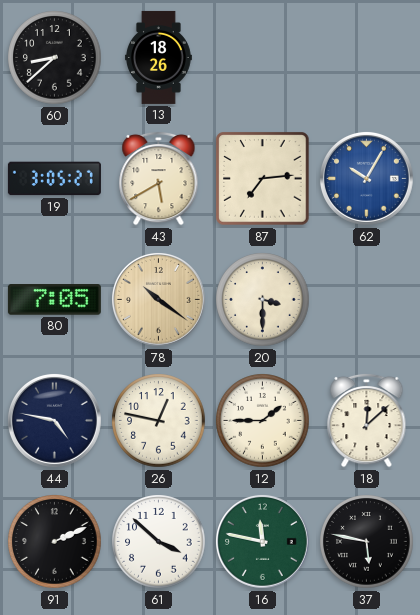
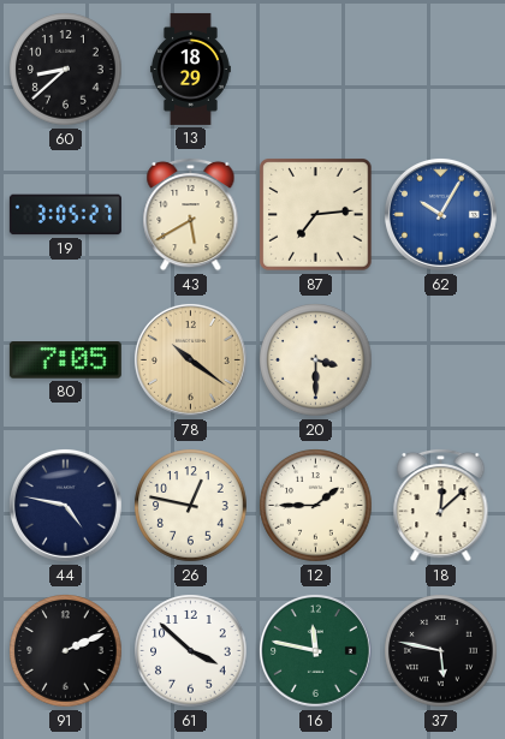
13: 18:26 -> 18:29
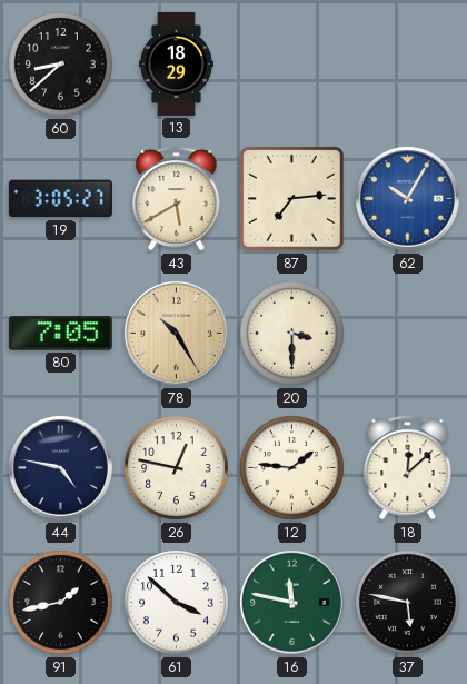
78: 10:21 -> 10:25
12: 1:45 -> 1:46
91: 2:11 -> 1:43
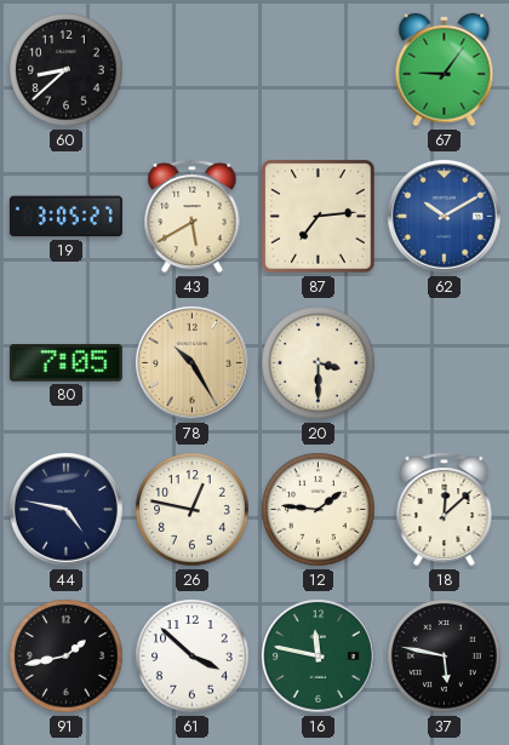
13: 18:29 -> none
67: none -> 9:06
62: 10:05 -> 10:10
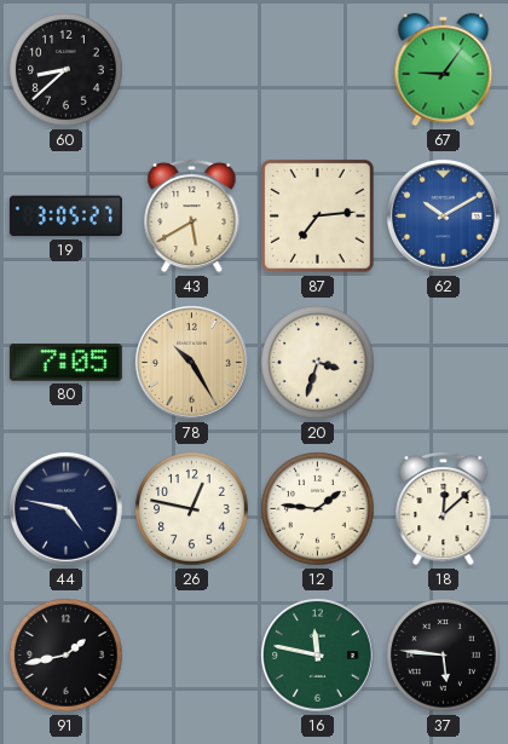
20: 3:30 -> 3:33
61: 3:52 -> none
37: 5:47 -> 5:46
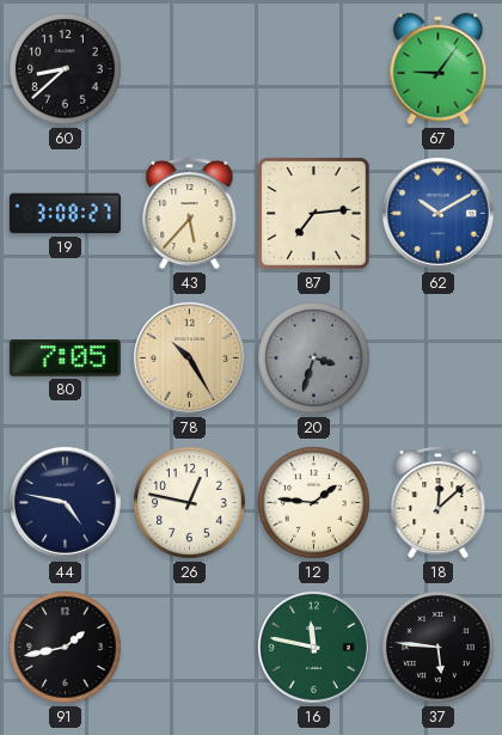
19: 3:05 -> 3:08
43: 5:40 -> 5:37
20 dial: cream -> grey
